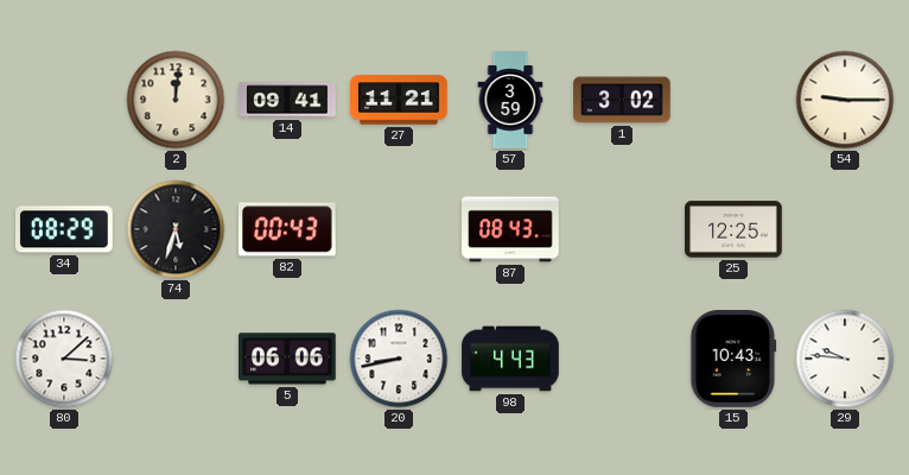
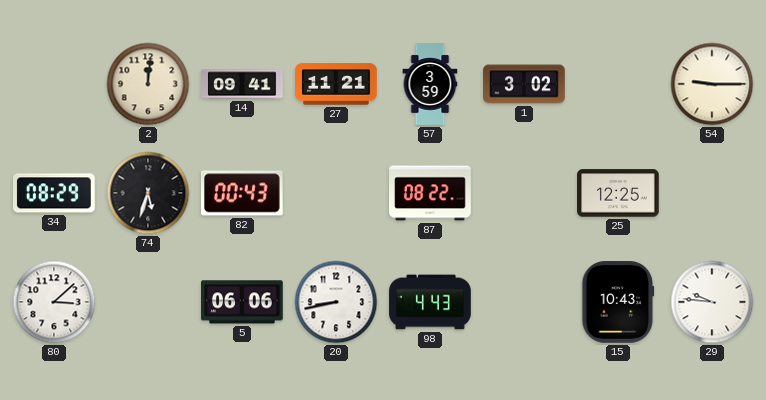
87: 08:43 -> 08:22
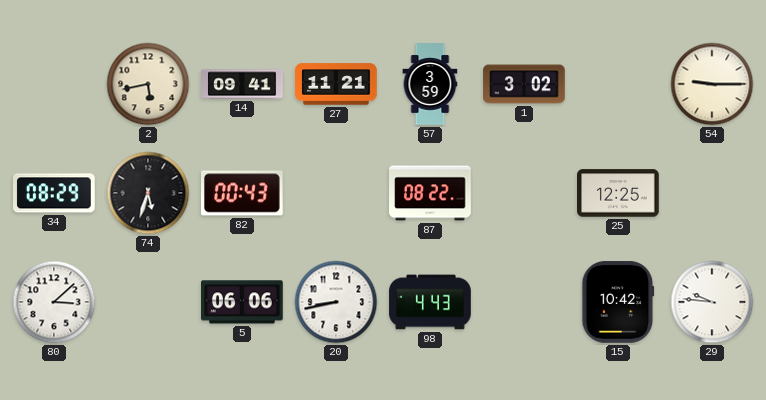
2: 12:01 -> 5:43
15: 10:43 -> 10:42
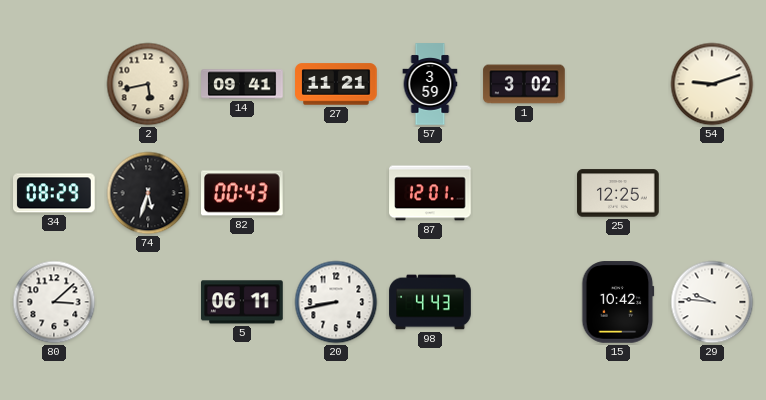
54: 9:15 -> 9:12
87: 08:22 -> 12:01
5: 06:06 -> 06:11
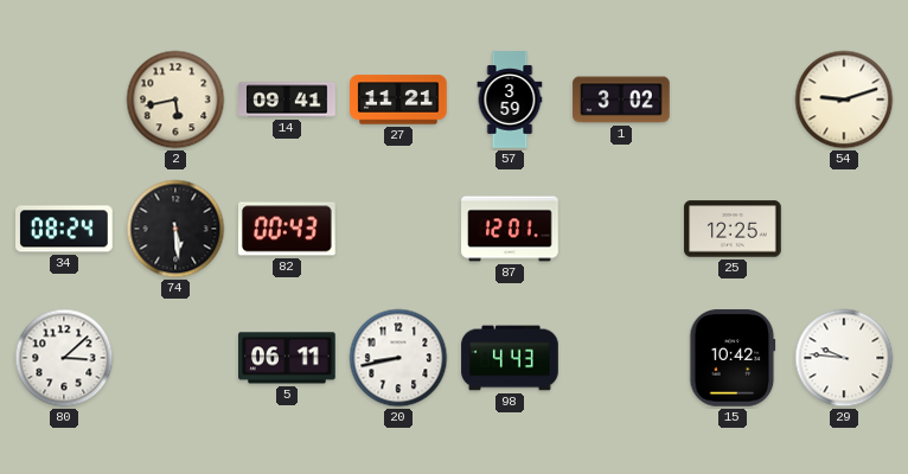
34: 08:29 -> 08:24
74: 5:33 -> 5:29
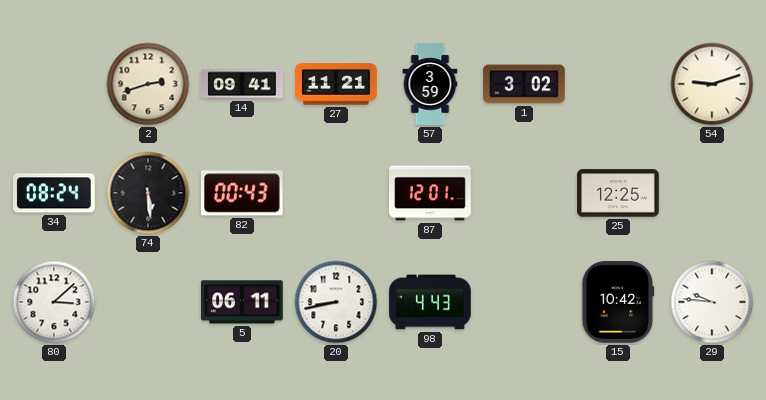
2: 5:43 -> 2:42
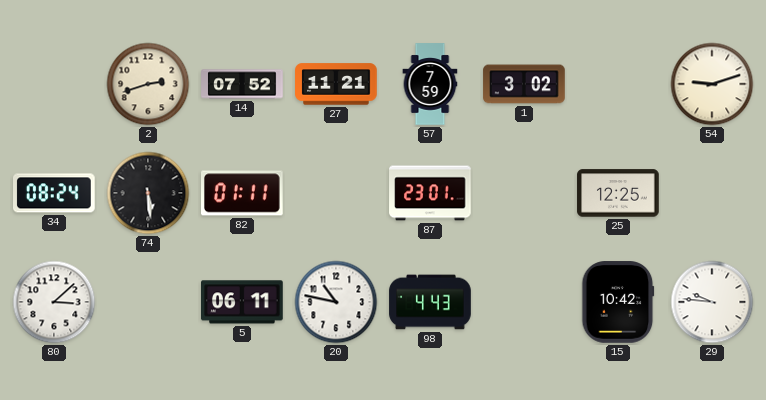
14: 09:41 -> 07:52
57: 3:59 -> 7:59
82: 00:43 -> 01:11
87: 12:01 -> 23:01
20: 8:43 -> 10:47
